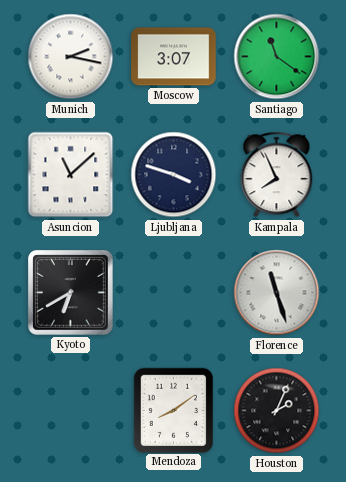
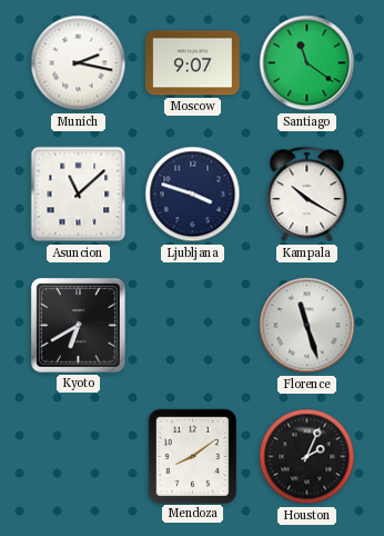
Moscow: 3:07 -> 9:07
Kampala: 7:56 -> 10:20
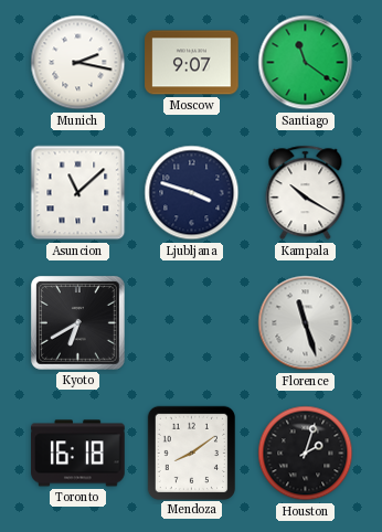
Toronto: none -> 16:18
Houston: 2:04 -> 2:03
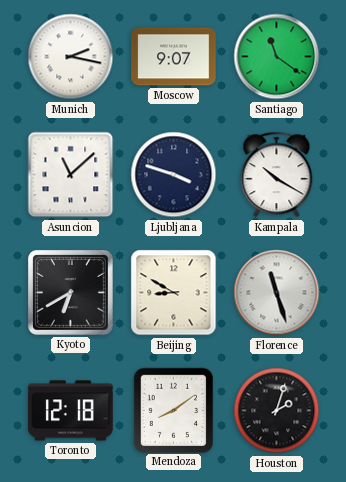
Beijing: none -> 8:50
Toronto: 16:18 -> 12:18
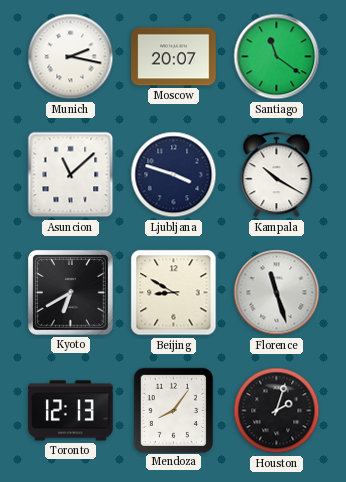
Moscow: 9:07 -> 20:07
Toronto: 12:18 -> 12:13
Mendoza: 8:09 -> 8:06
